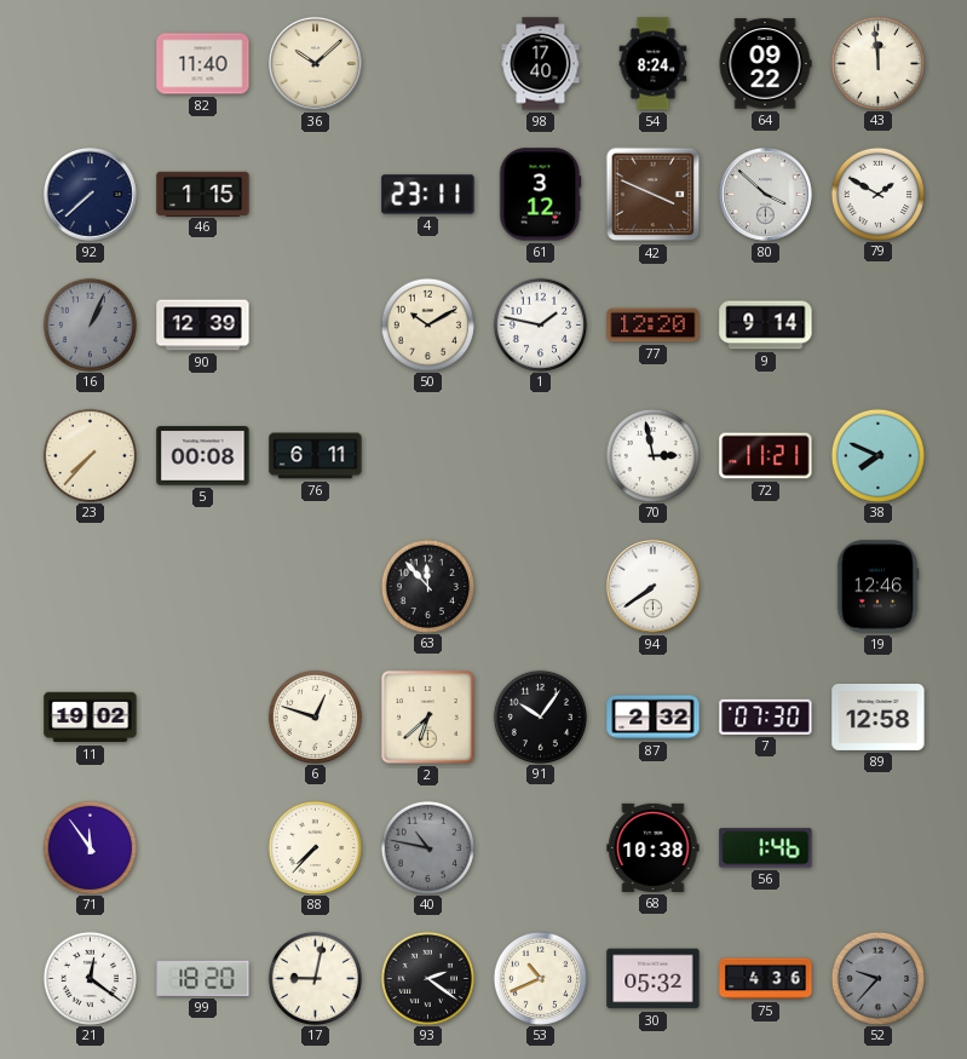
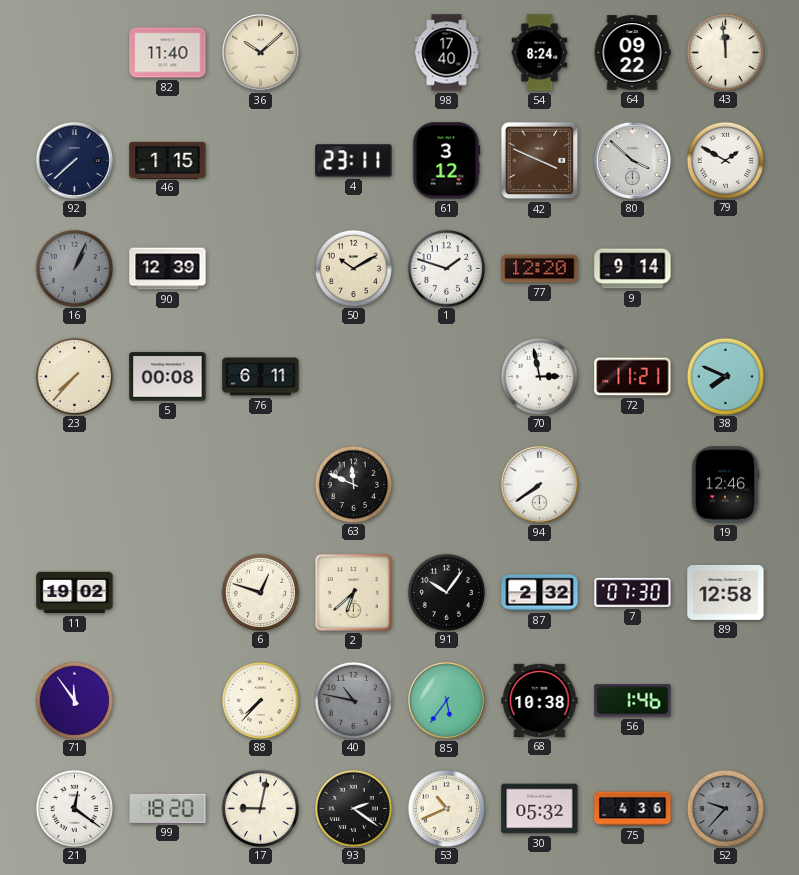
1: 1:47 -> 1:48
63: 11:53 -> 11:49
85: none -> 5:36
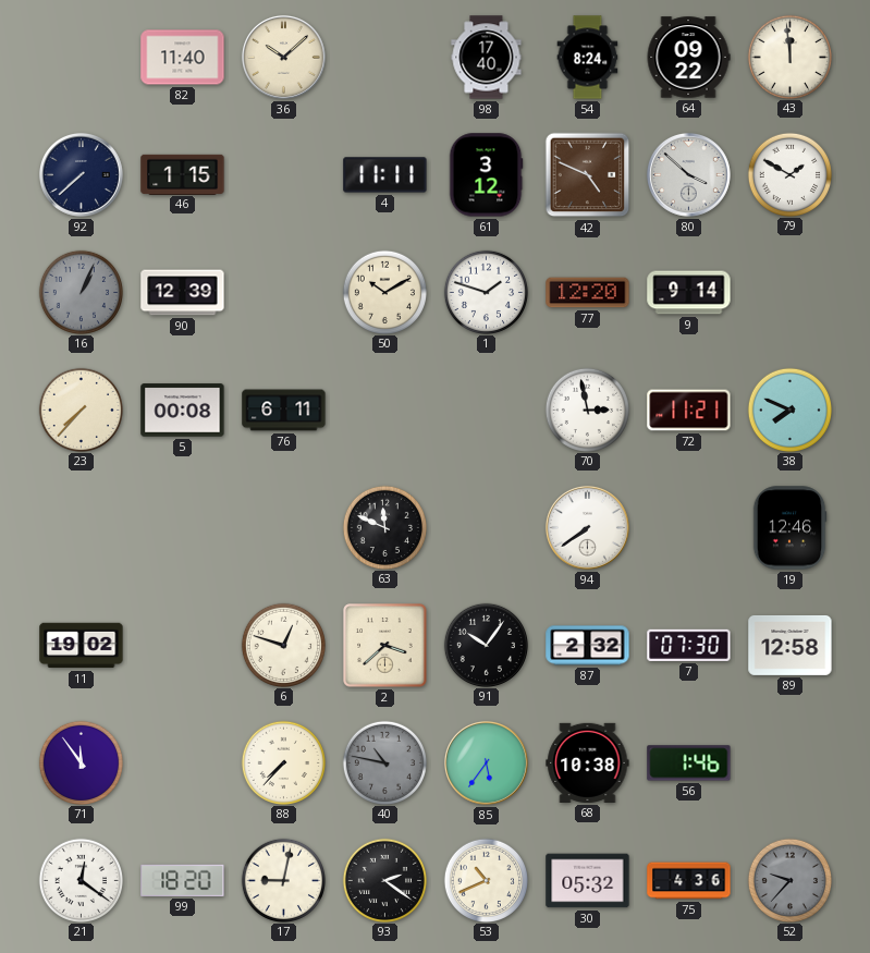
4: 23:11 -> 11:11
42: 3:49 -> 4:49
2: 6:38 -> 3:38
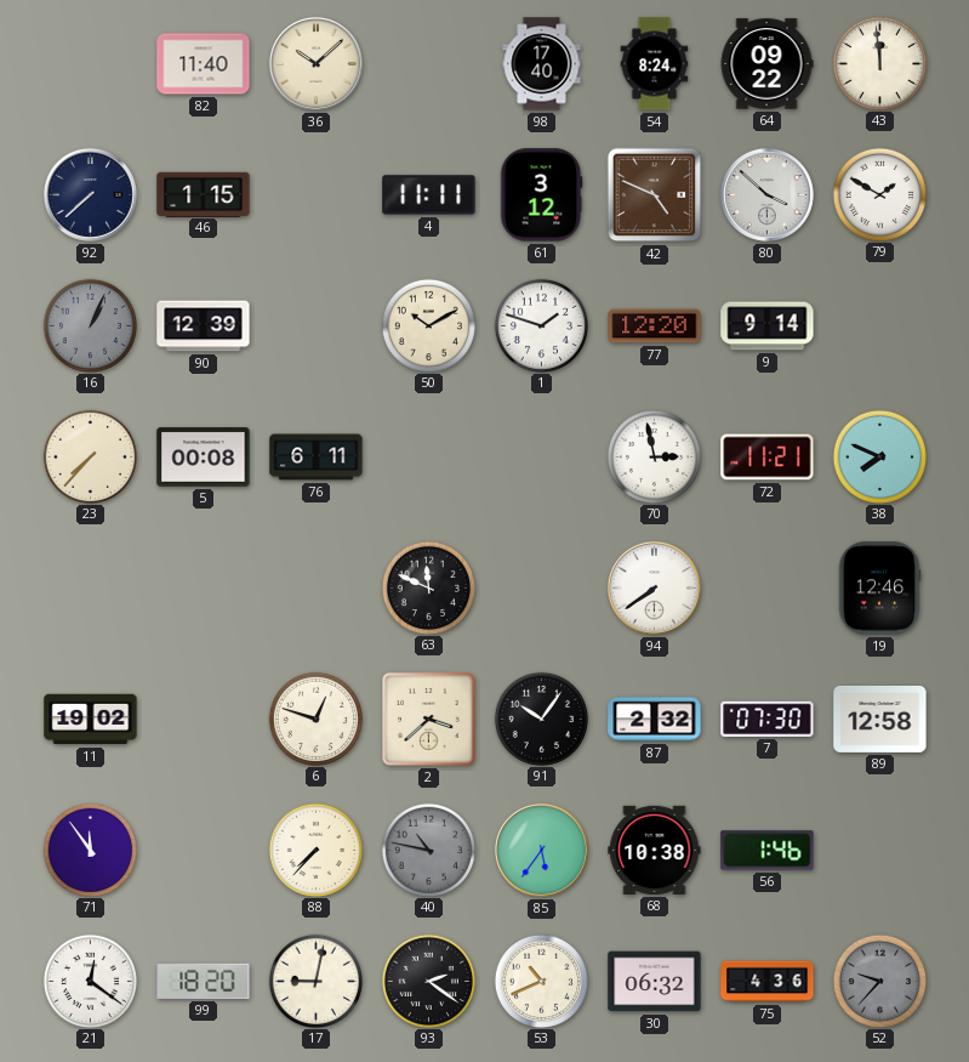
30: 05:32 -> 06:32
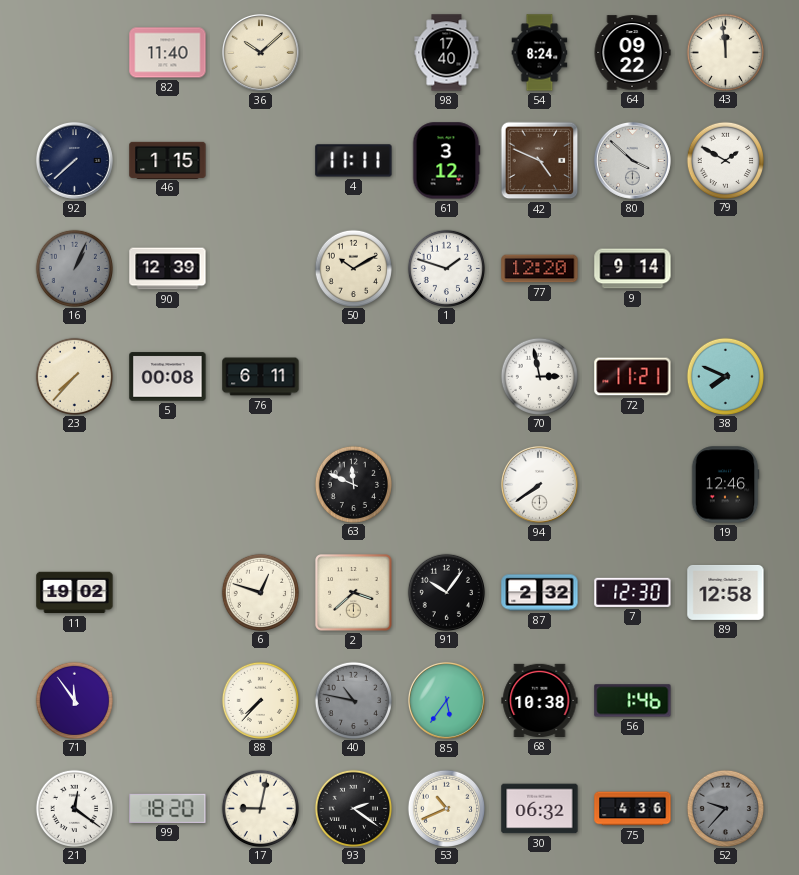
7: 07:30 -> 12:30
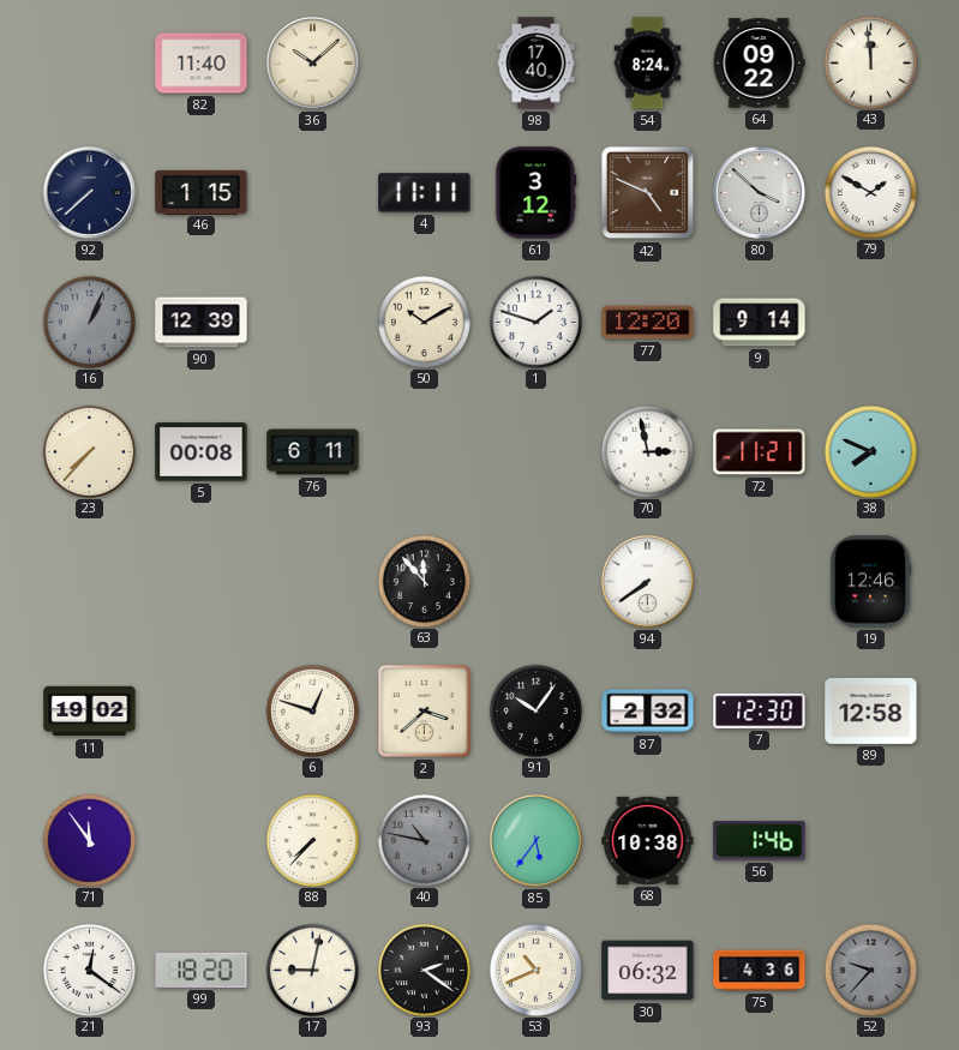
63: 11:49 -> 11:53
